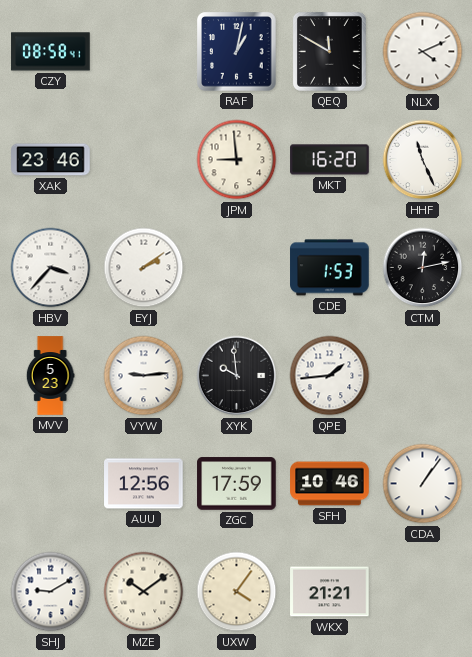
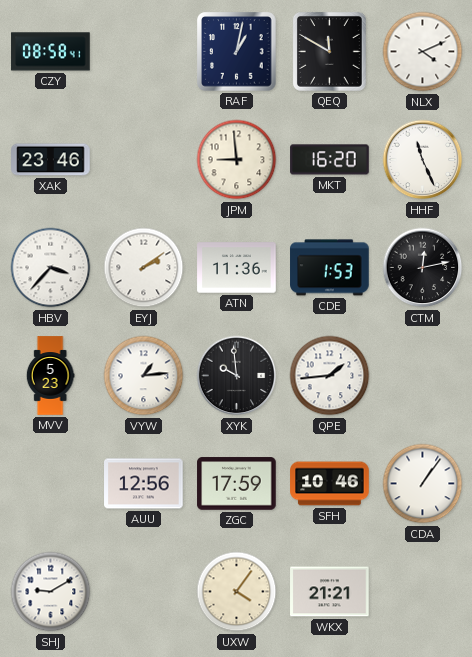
ATN: none -> 11:36
VYW: 9:14 -> 1:14
MZE: 10:09 -> none
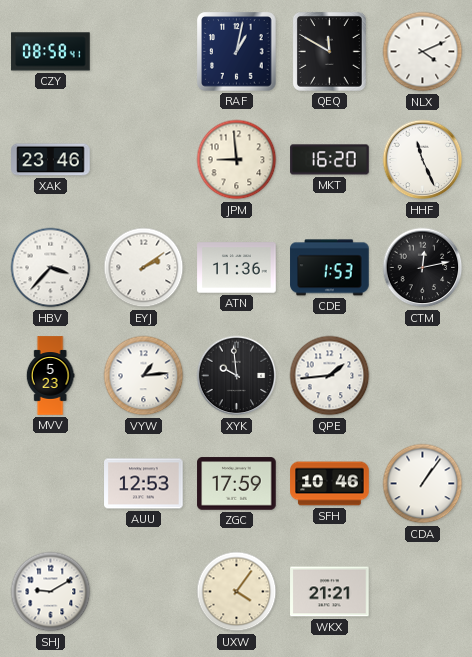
AUU: 12:56 -> 12:53
